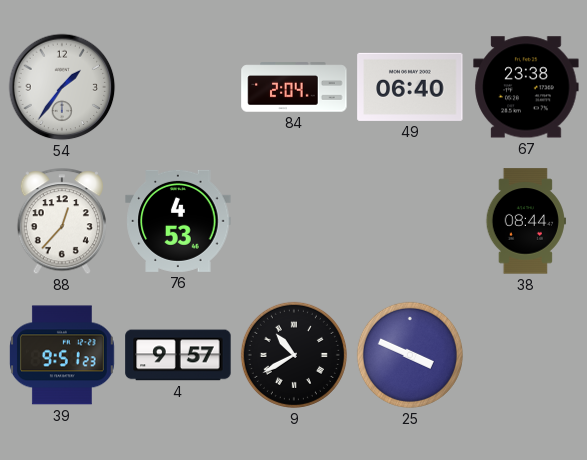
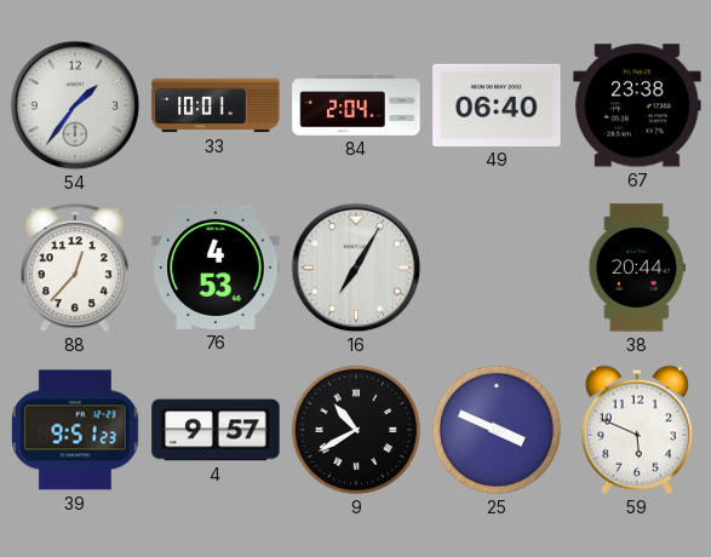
33: none -> 10:01
16: none -> 7:05
38: 08:44 -> 20:44
59: none -> 5:49
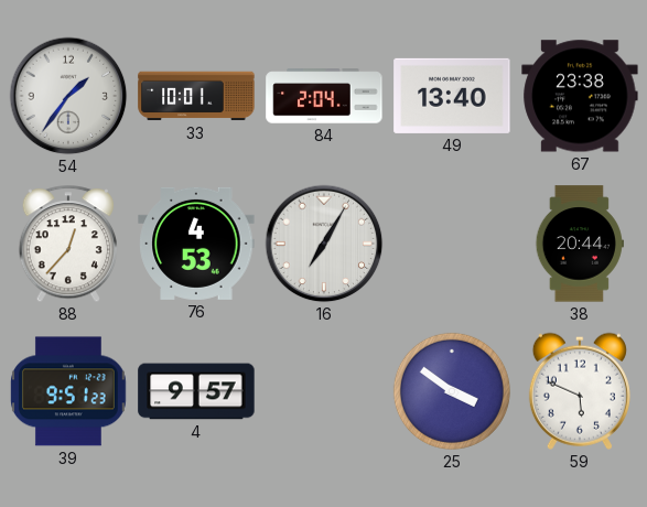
49: 06:40 -> 13:40
9: 10:40 -> none
25: 3:49 -> 3:51
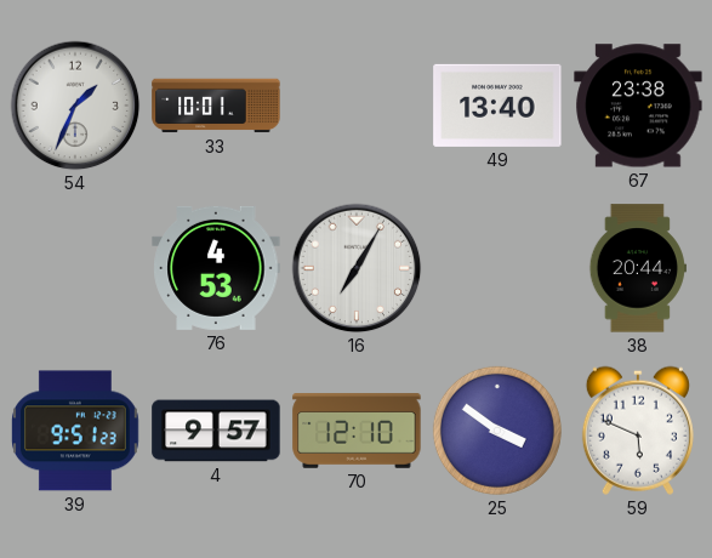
54: 1:36 -> 1:34
84: 2:04 -> none
88: 12:37 -> none
70: none -> 12:10
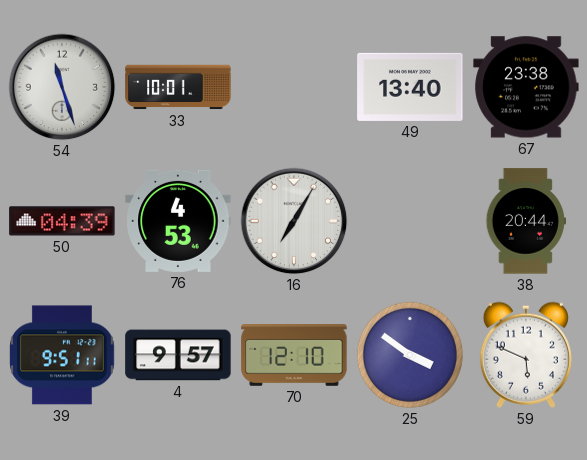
54: 1:34 -> 11:27
50: none -> 04:39
39: 9:51:23 -> 9:51:11
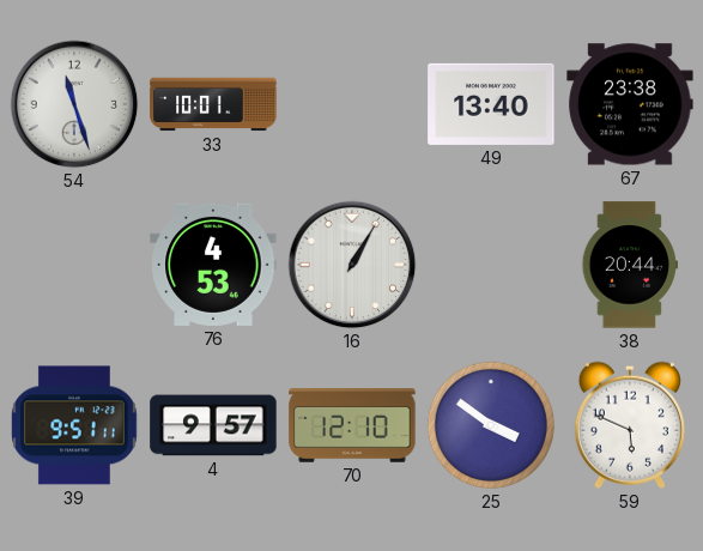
50: 04:39 -> none
16: 7:05 -> 1:05
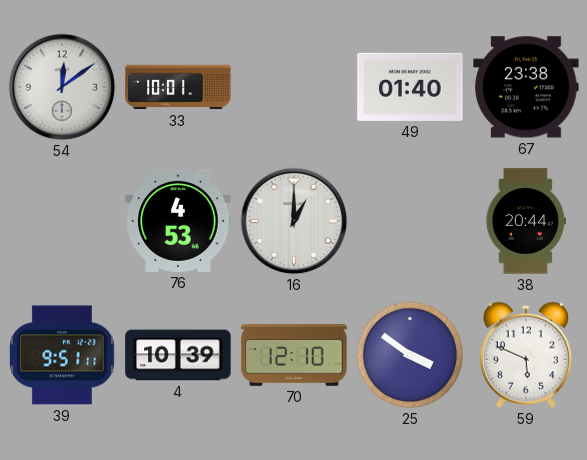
54: 11:27 -> 12:09
49: 13:40 -> 01:40
16: 1:05 -> 1:00
4: 9:57 -> 10:39
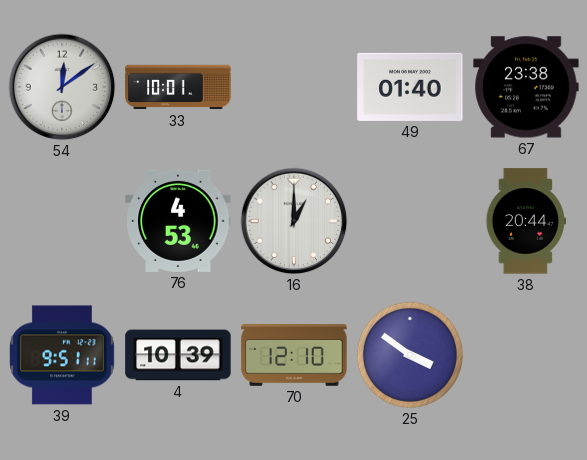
59: 5:49 -> none
